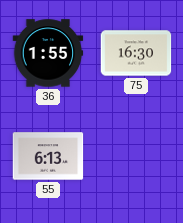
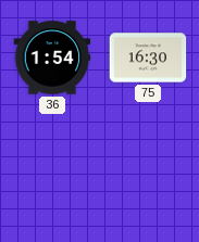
36: 1:55 -> 1:54
55: 6:13 -> none
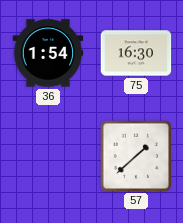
57: none -> 1:38
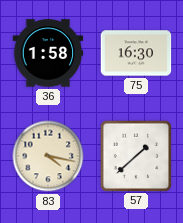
36: 1:54 -> 1:58
83: none -> 4:17
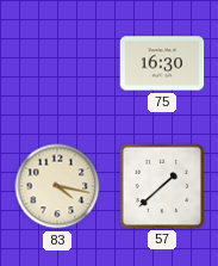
36: 1:58 -> none
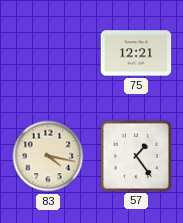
75: 16:30 -> 12:21
57: 1:38 -> 1:24
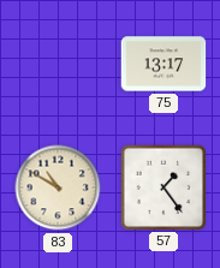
75: 12:21 -> 13:17
83: 4:17 -> 10:50
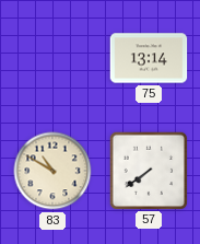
75: 13:17 -> 13:14
57: 1:24 -> 7:39
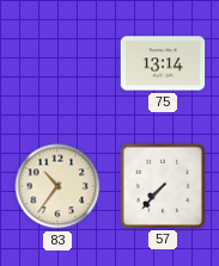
83: 10:50 -> 10:36
57: 7:39 -> 7:37
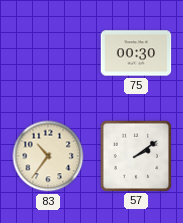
75: 13:14 -> 00:30
57: 7:37 -> 2:09
